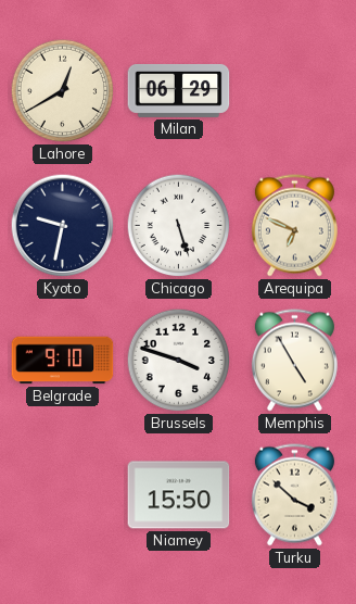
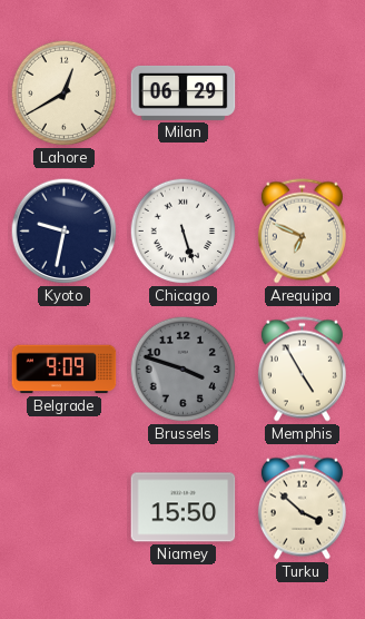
Belgrade: 9:10 -> 9:09
Brussels dial: white -> grey
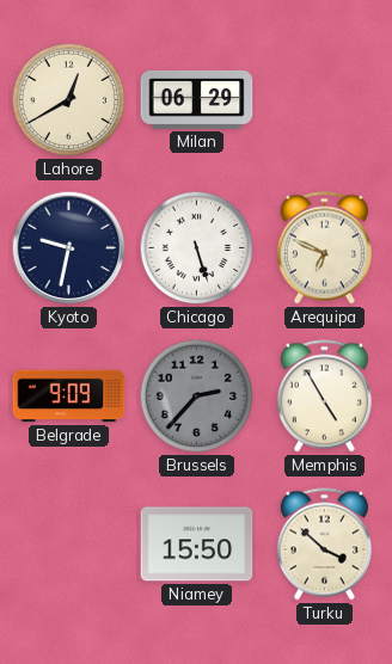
Brussels: 3:48 -> 2:37
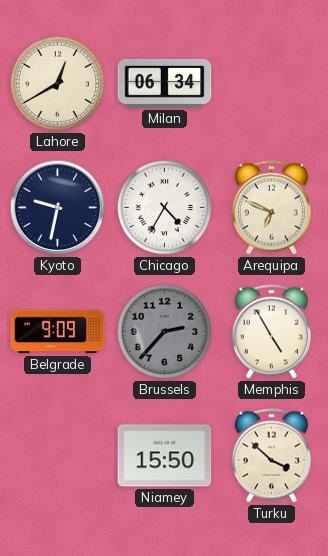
Milan: 06:29 -> 06:34
Chicago: 5:27 -> 4:35
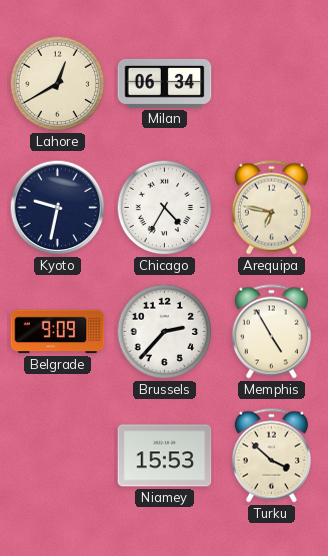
Arequipa: 6:49 -> 6:47
Brussels dial: grey -> white
Niamey: 15:50 -> 15:53
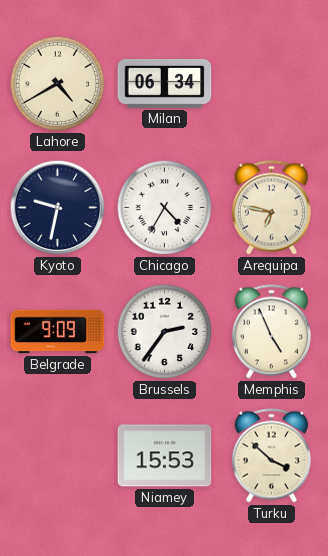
Lahore: 12:40 -> 4:40
Brussels: 2:37 -> 2:36
Memphis: 4:55 -> 4:56
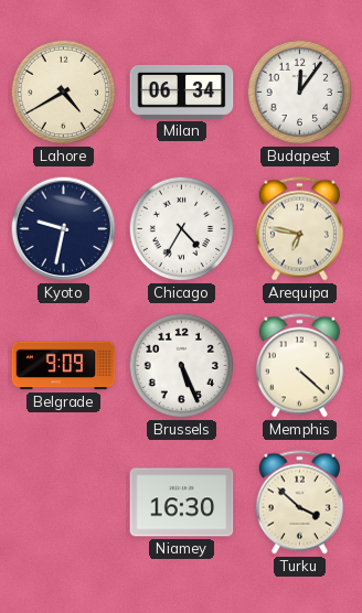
Budapest: none -> 12:06
Brussels: 2:36 -> 5:26
Memphis: 4:56 -> 4:22
Niamey: 15:53 -> 16:30
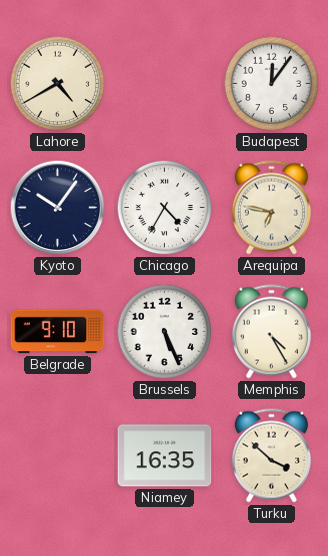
Milan: 06:34 -> none
Kyoto: 9:32 -> 10:06
Belgrade: 9:09 -> 9:10
Memphis: 4:22 -> 4:25
Niamey: 16:30 -> 16:35
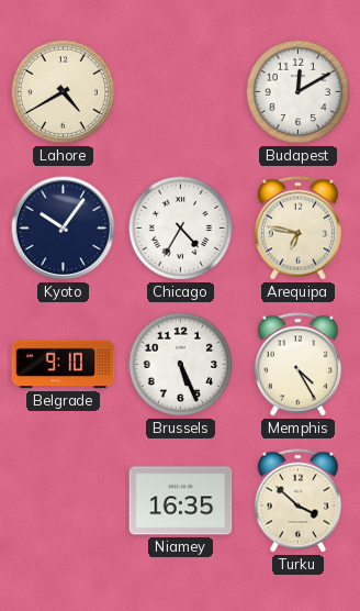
Budapest: 12:06 -> 12:10
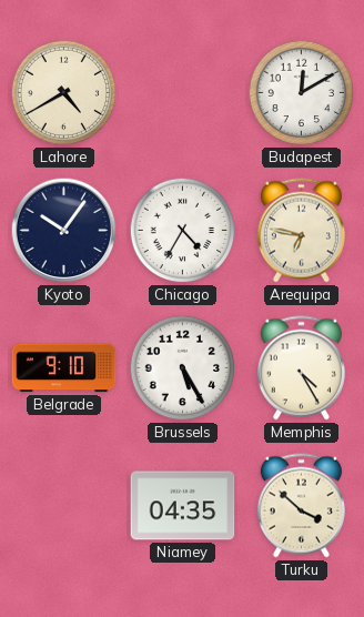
Brussels: 5:26 -> 5:25
Niamey: 16:35 -> 04:35
